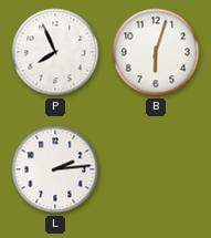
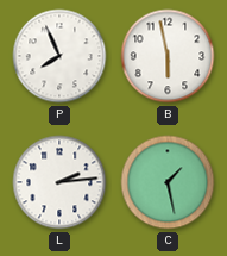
B: 6:03 -> 5:58
C: none -> 1:28
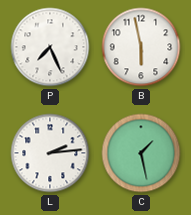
P: 7:56 -> 7:26
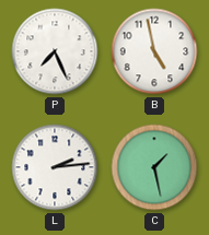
B: 5:58 -> 4:58
